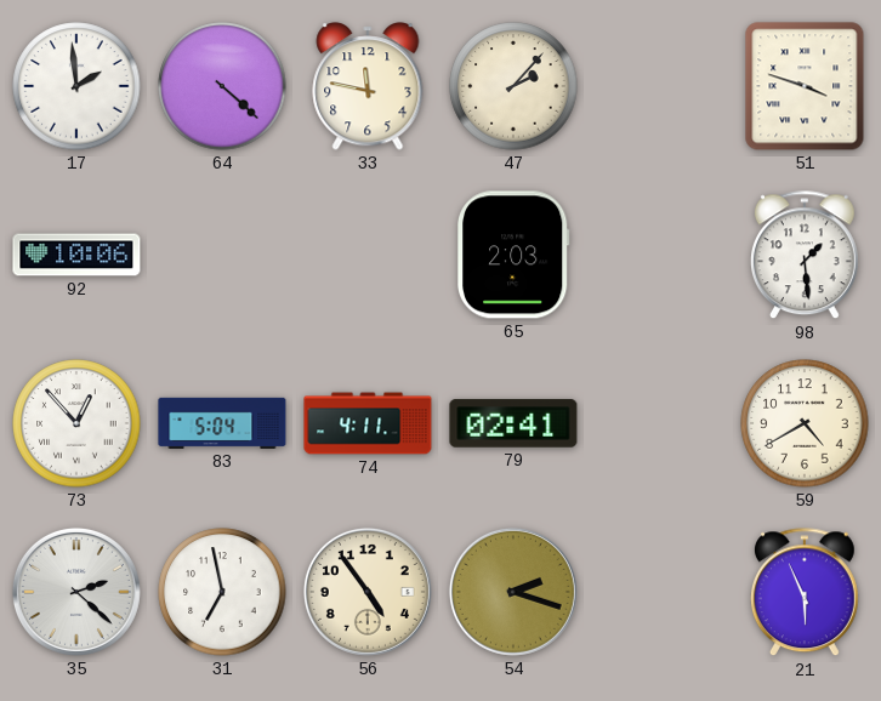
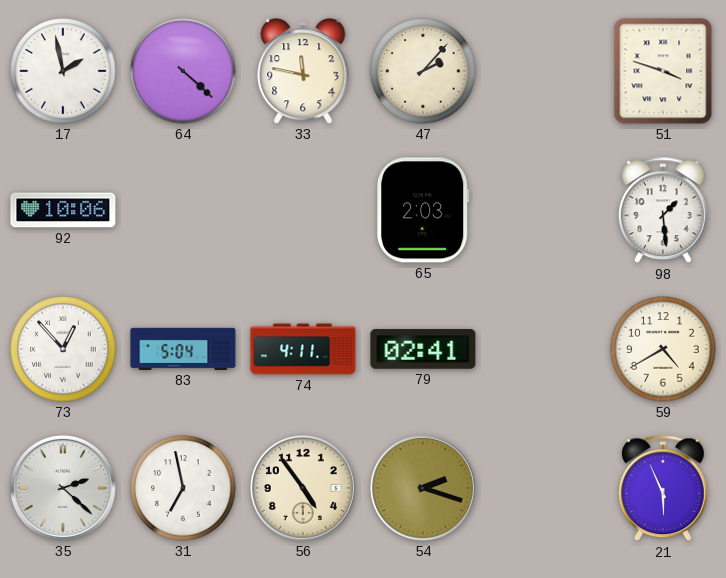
17: 1:59 -> 1:58
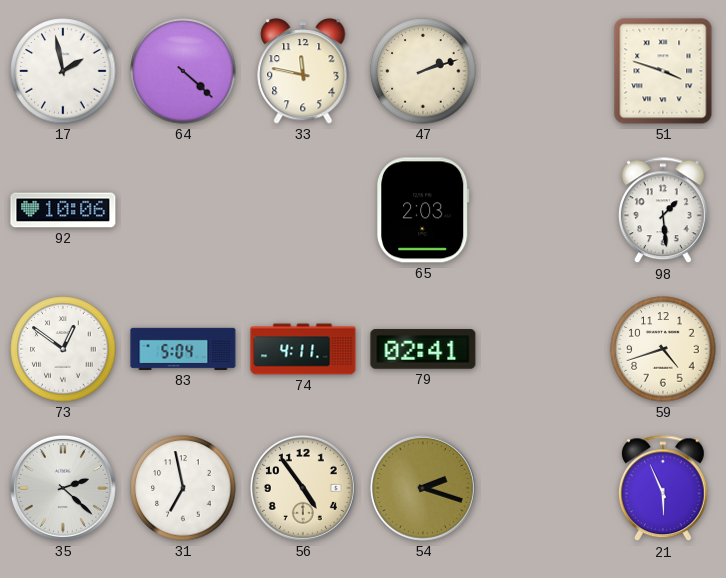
47: 2:07 -> 2:12
73: 12:53 -> 12:51
59: 4:40 -> 4:42
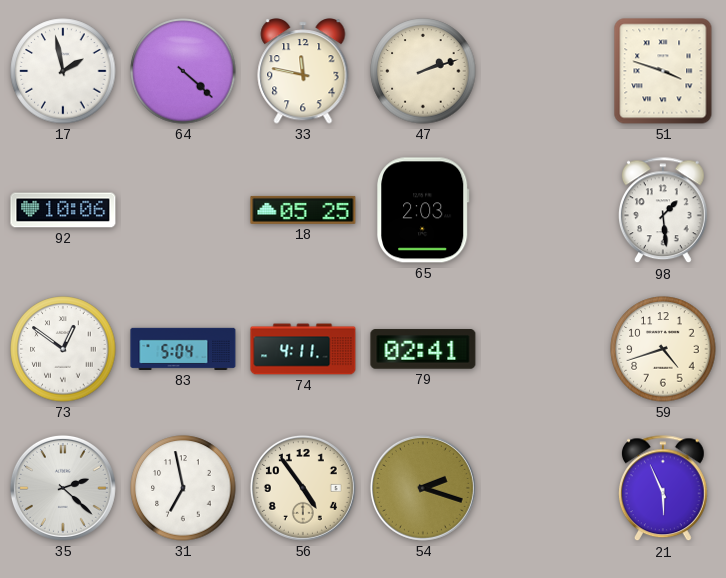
18: none -> 05:25
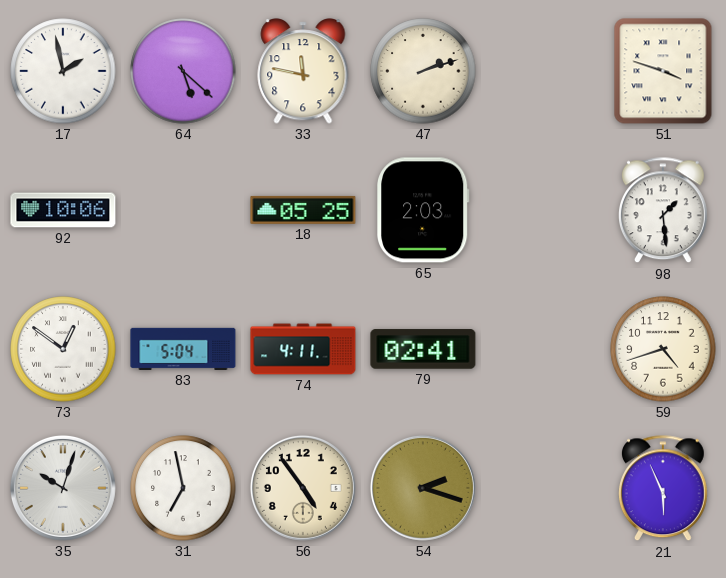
64: 4:22 -> 5:22
35: 2:22 -> 10:03
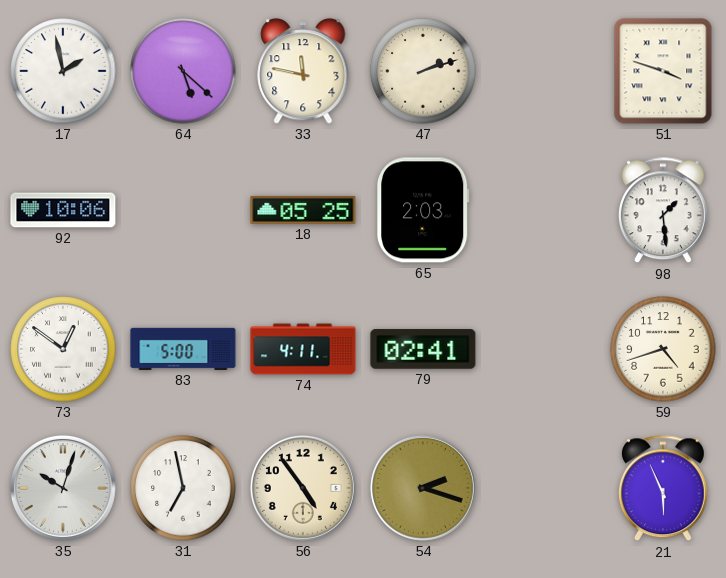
83: 5:04 -> 5:00
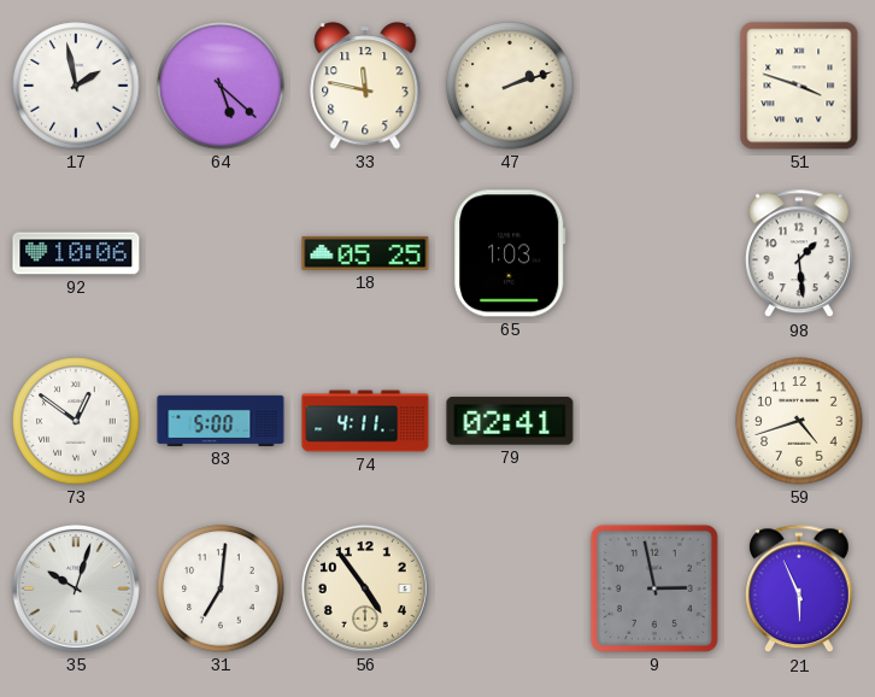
65: 2:03 -> 1:03
31: 6:58 -> 7:01
54: 2:18 -> none
9: none -> 2:58
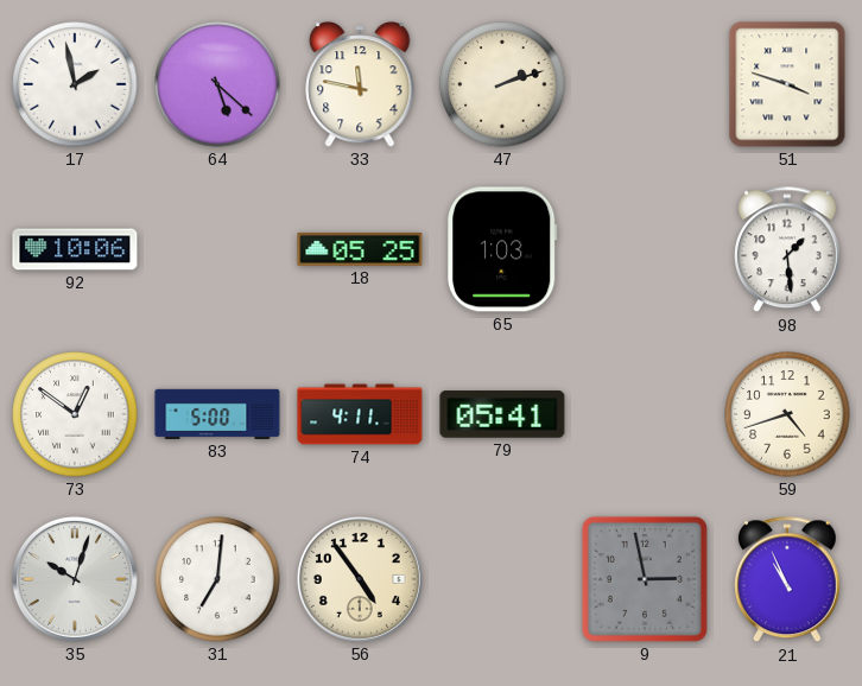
79: 02:41 -> 05:41
21: 5:56 -> 10:56
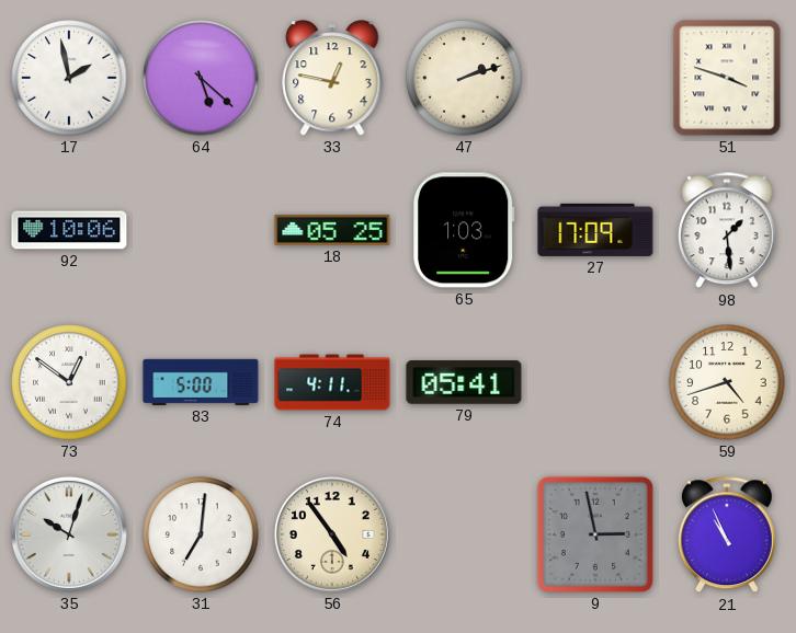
33: 11:47 -> 12:47
27: none -> 17:09
